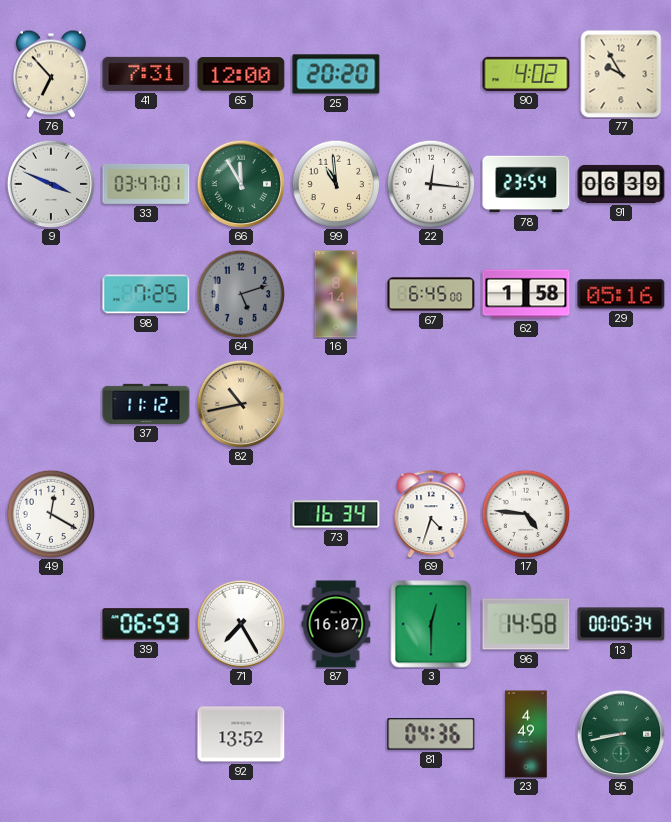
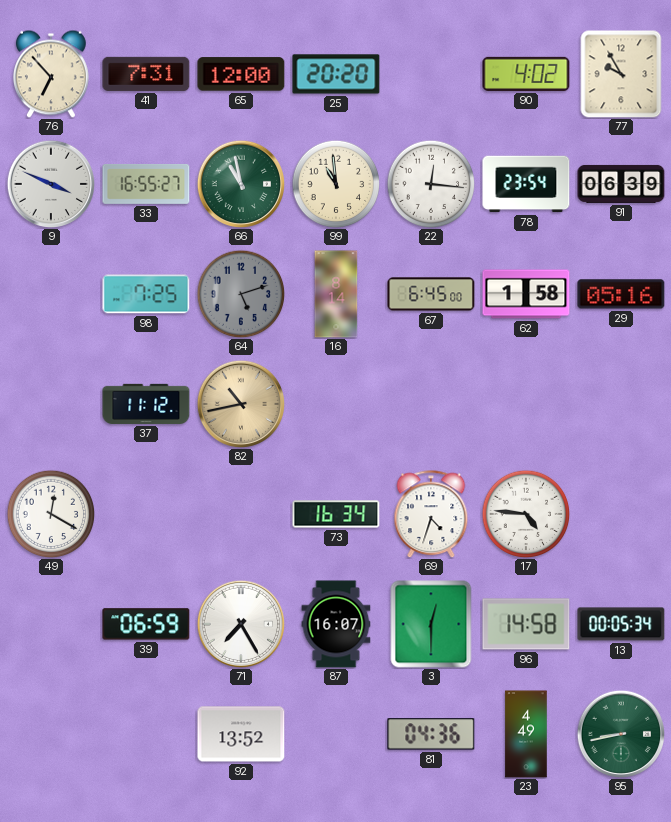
33: 03:47 -> 16:55
66: 11:55 -> 10:58
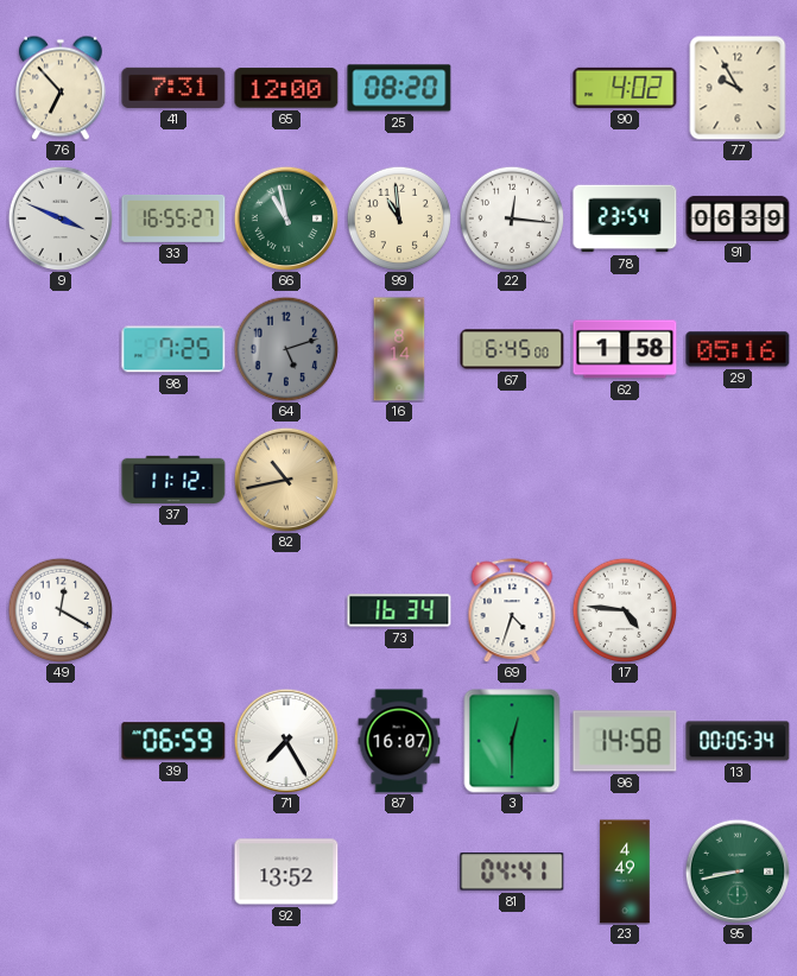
25: 20:20 -> 08:20
81: 04:36 -> 04:41
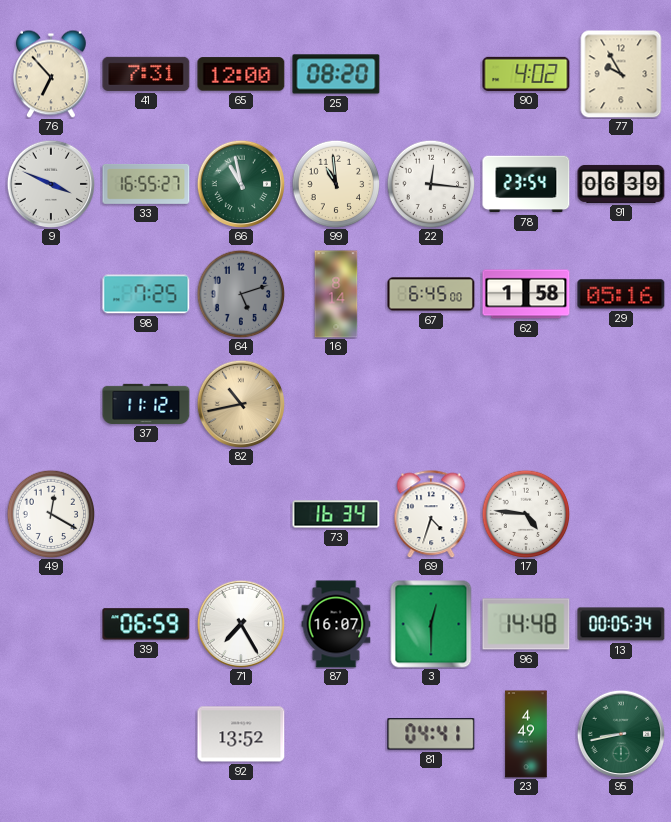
96: 14:58 -> 14:48
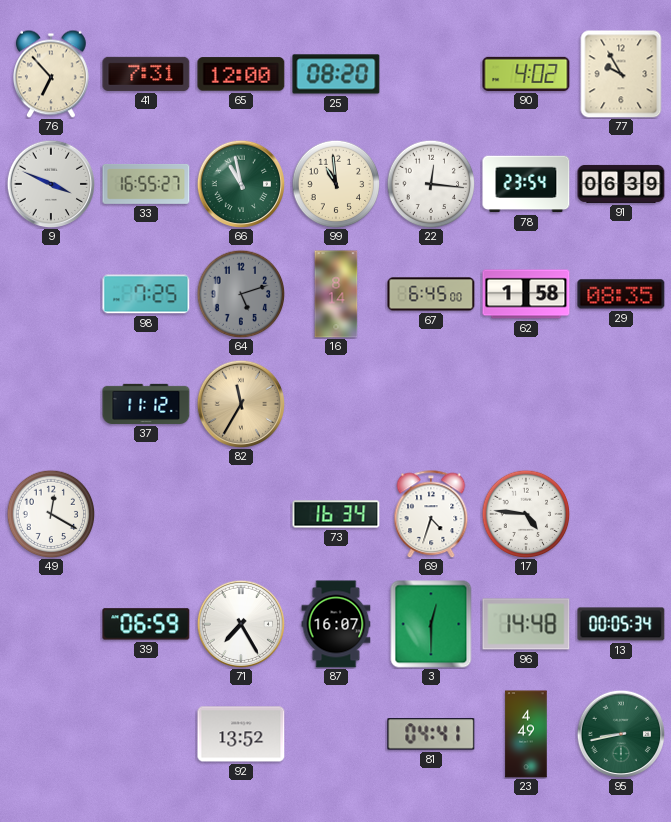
29: 05:16 -> 08:35
82: 10:43 -> 11:35
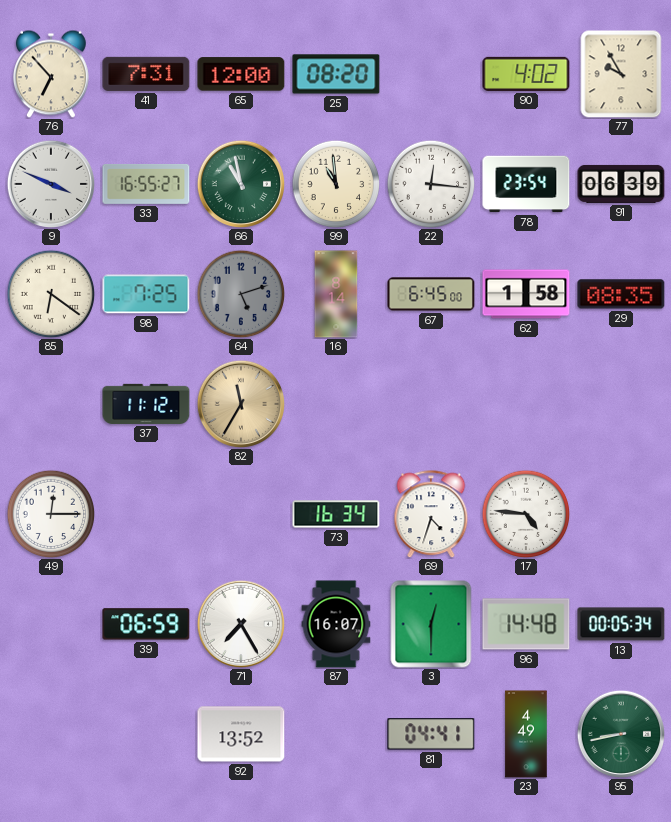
85: none -> 6:21
49: 12:20 -> 12:15
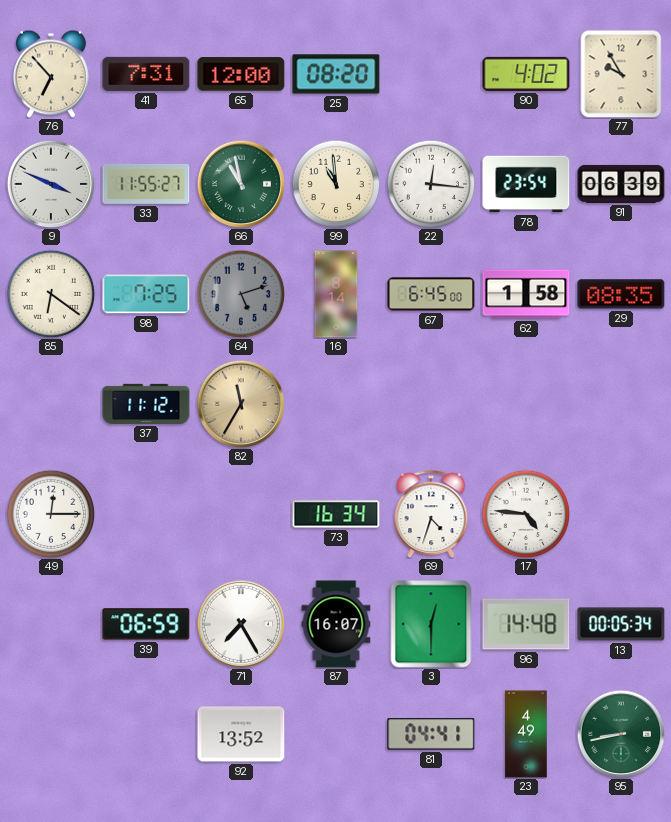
33: 16:55 -> 11:55
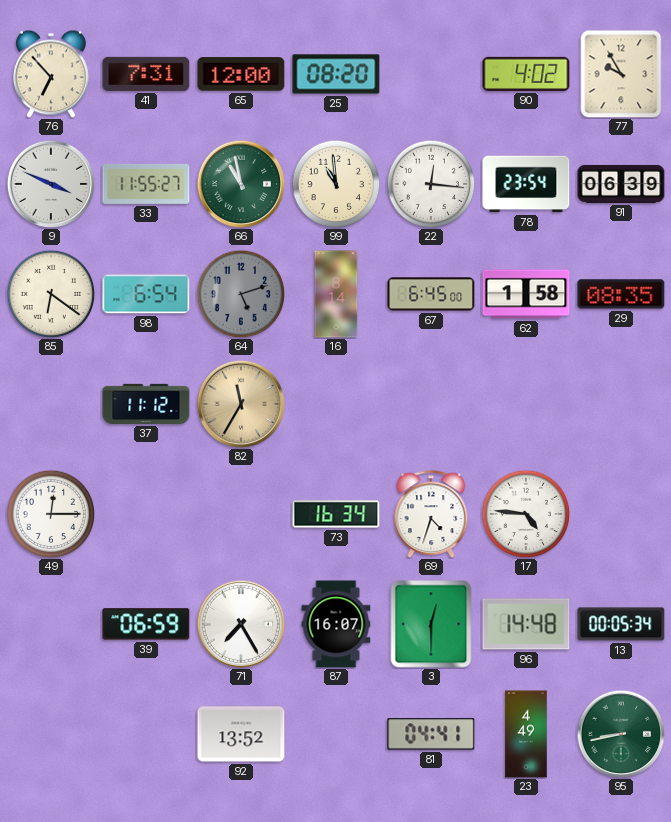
98: 7:25 -> 6:54
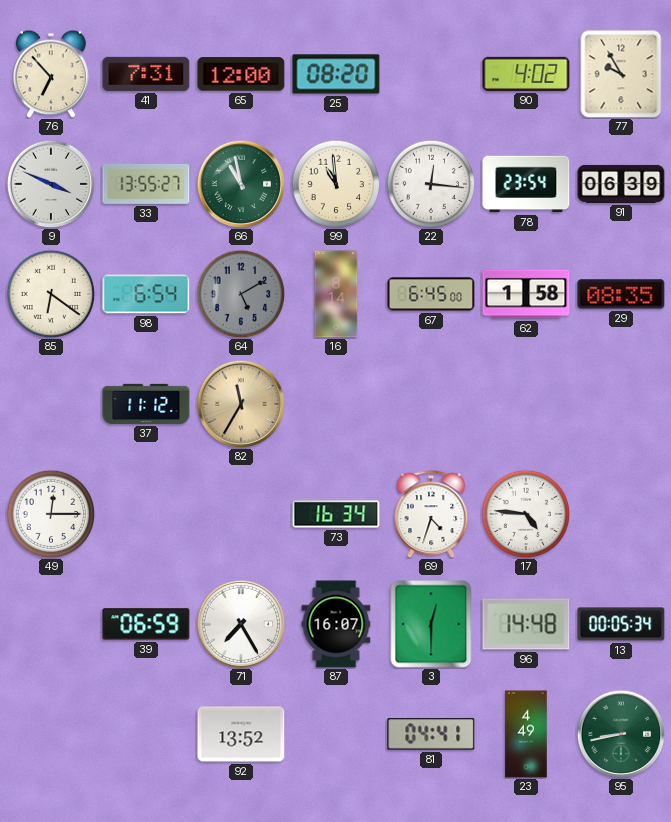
33: 11:55 -> 13:55
64: 5:12 -> 5:10
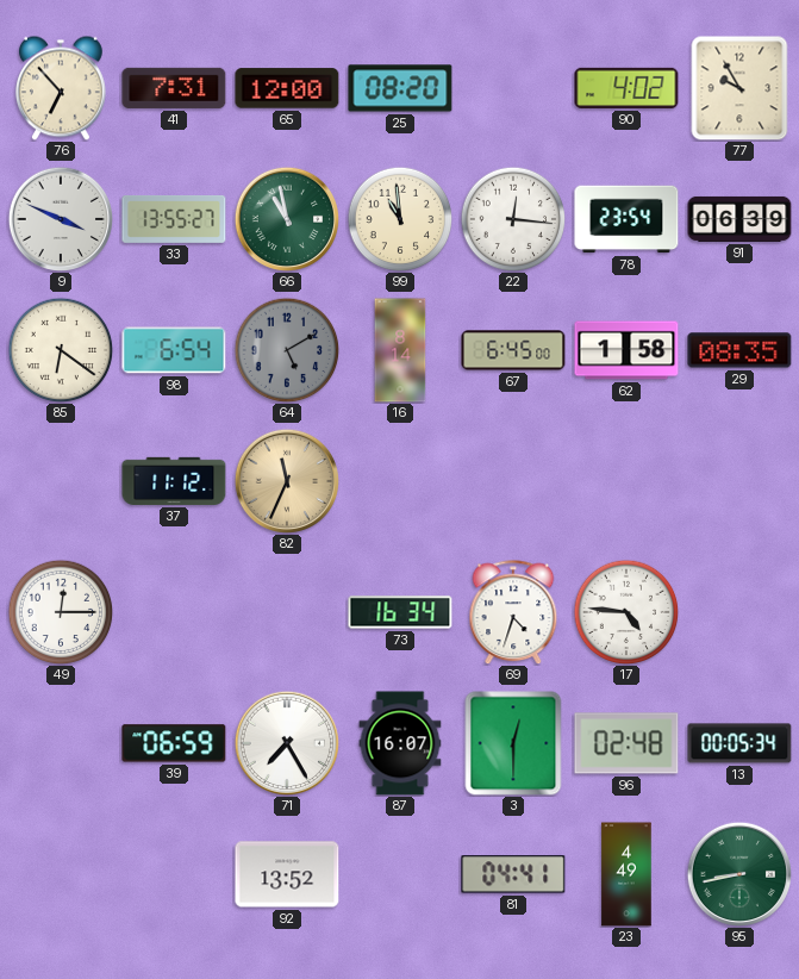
82: 11:35 -> 11:34
96: 14:48 -> 02:48
